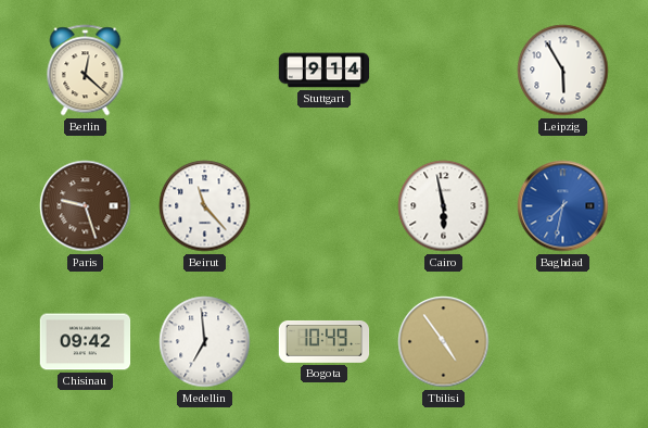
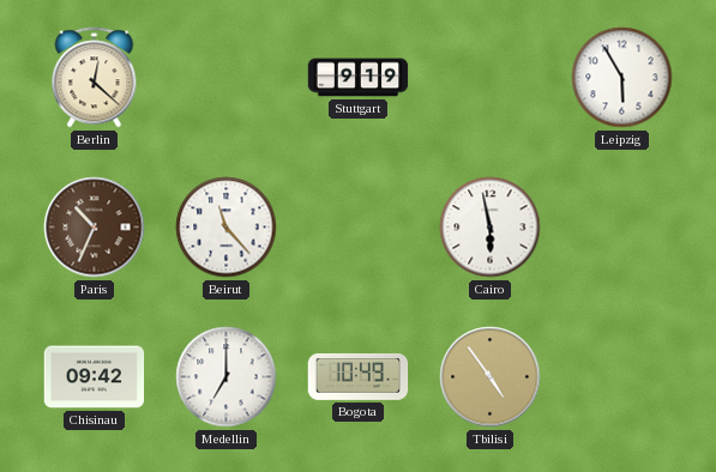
Stuttgart: 9:14 -> 9:19
Paris: 9:27 -> 10:34
Baghdad: 7:32 -> none
Medellin: 6:59 -> 7:00
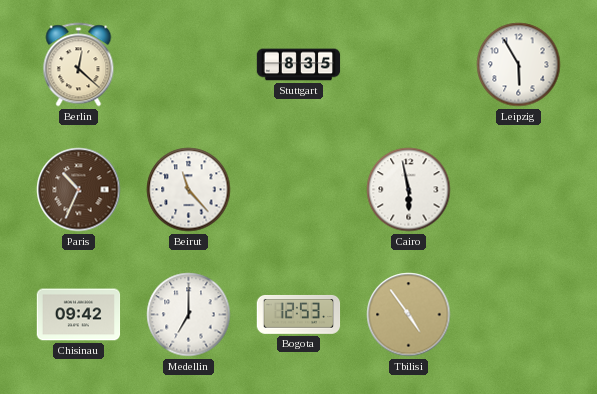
Stuttgart: 9:19 -> 8:35
Bogota: 10:49 -> 12:53
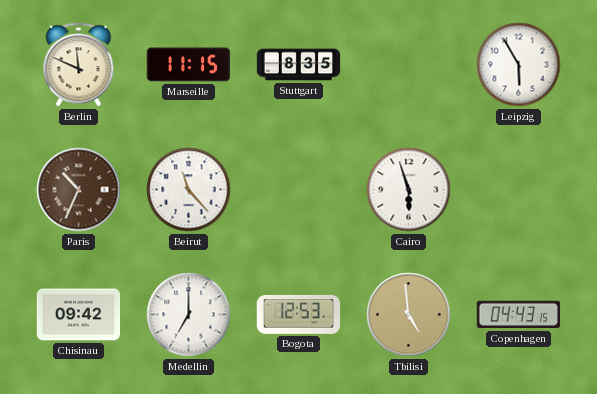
Berlin: 12:22 -> 11:49
Marseille: none -> 11:15
Cairo: 5:58 -> 5:57
Tbilisi: 4:54 -> 4:59
Copenhagen: none -> 04:43
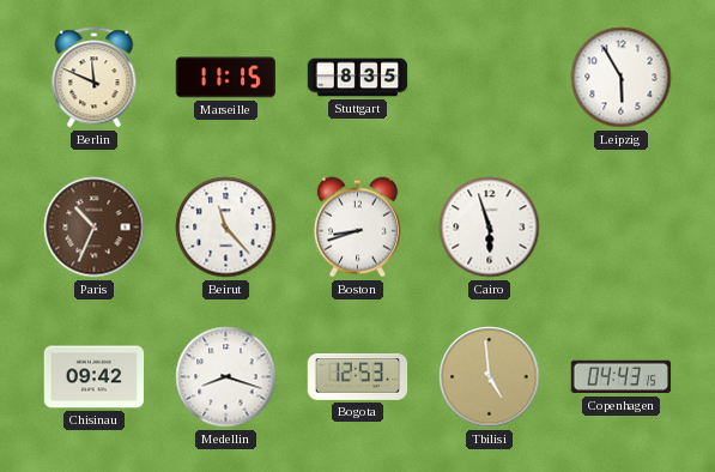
Boston: none -> 8:42
Medellin: 7:00 -> 8:18
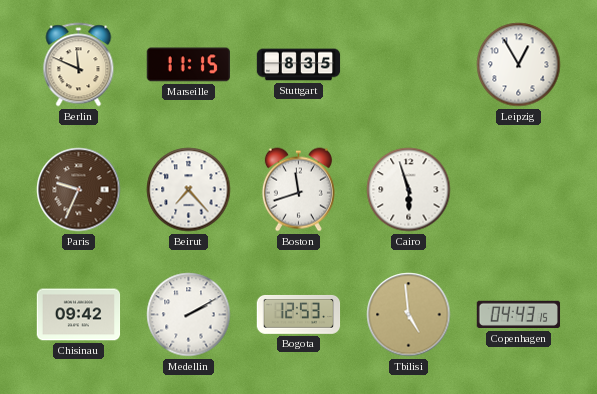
Leipzig: 5:55 -> 12:55
Paris: 10:34 -> 9:34
Beirut: 11:23 -> 7:23
Boston: 8:42 -> 11:42
Medellin: 8:18 -> 2:10
